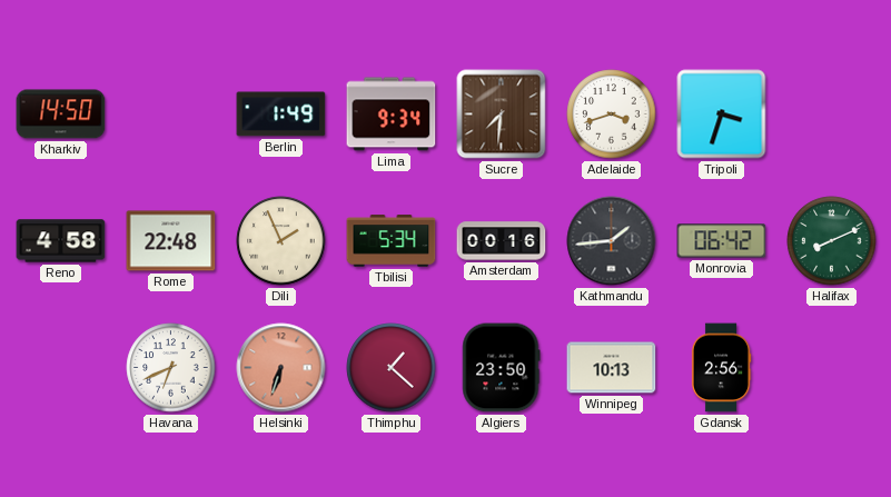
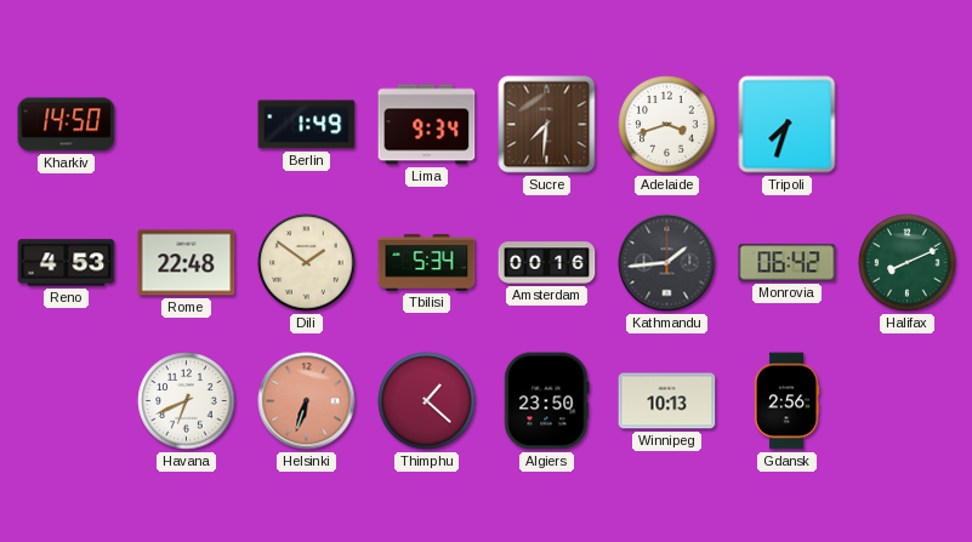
Tripoli: 3:33 -> 7:33
Reno: 4:58 -> 4:53
Dili: 1:56 -> 1:51
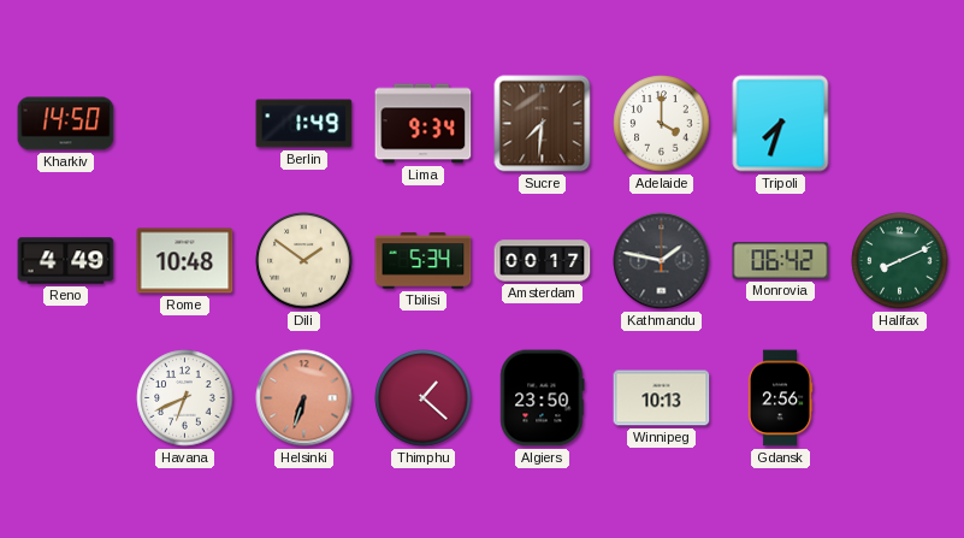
Adelaide: 3:42 -> 4:00
Reno: 4:53 -> 4:49
Rome: 22:48 -> 10:48
Amsterdam: 00:16 -> 00:17
Kathmandu: 1:44 -> 1:47
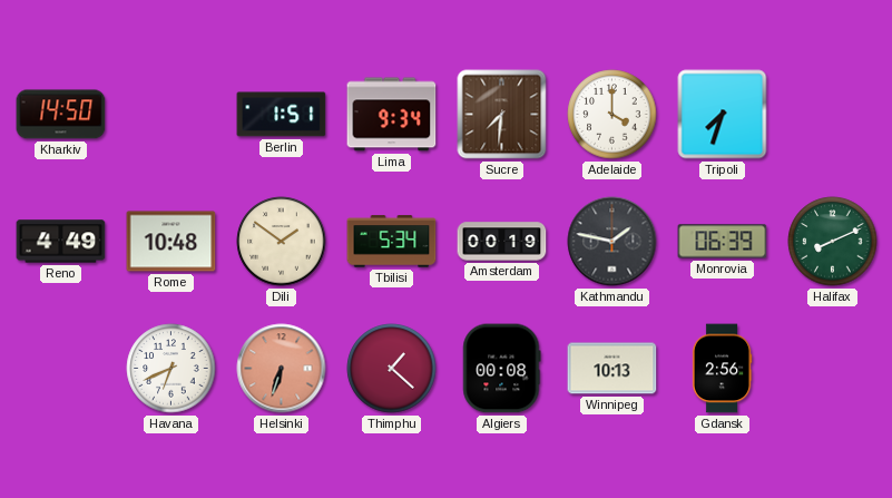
Berlin: 1:49 -> 1:51
Amsterdam: 00:17 -> 00:19
Monrovia: 06:42 -> 06:39
Algiers: 23:50 -> 00:08
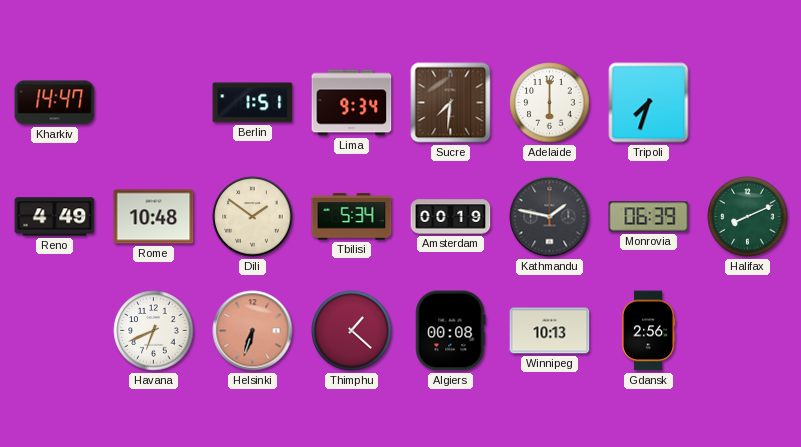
Kharkiv: 14:50 -> 14:47
Adelaide: 4:00 -> 6:00
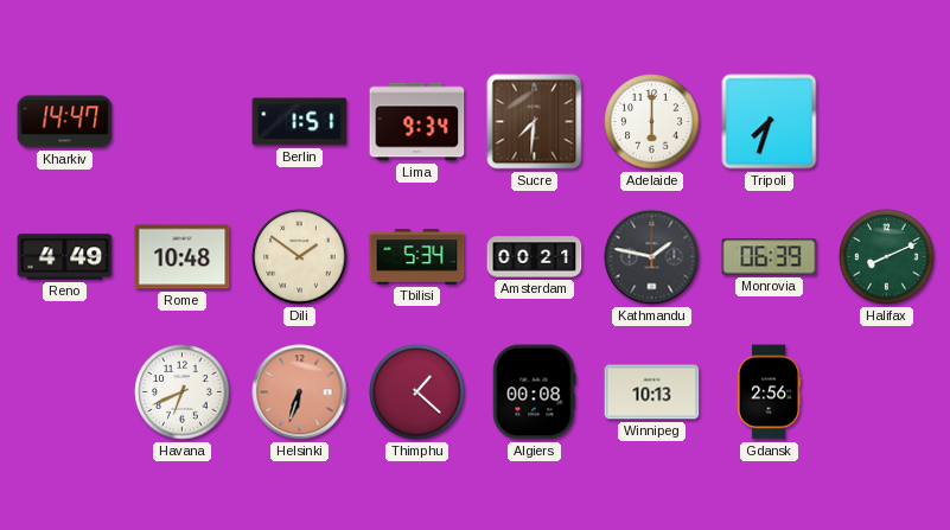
Amsterdam: 00:19 -> 00:21
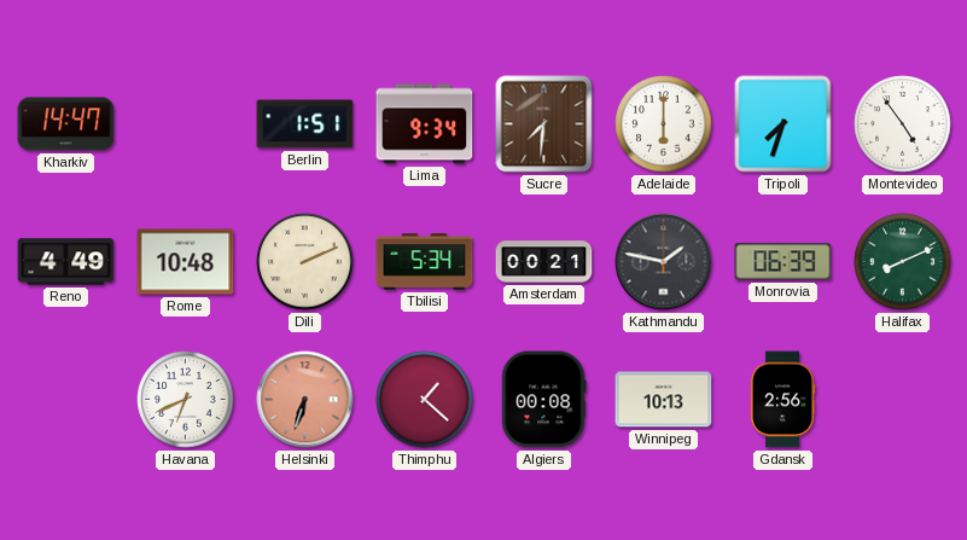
Montevideo: none -> 4:54
Dili: 1:51 -> 2:11
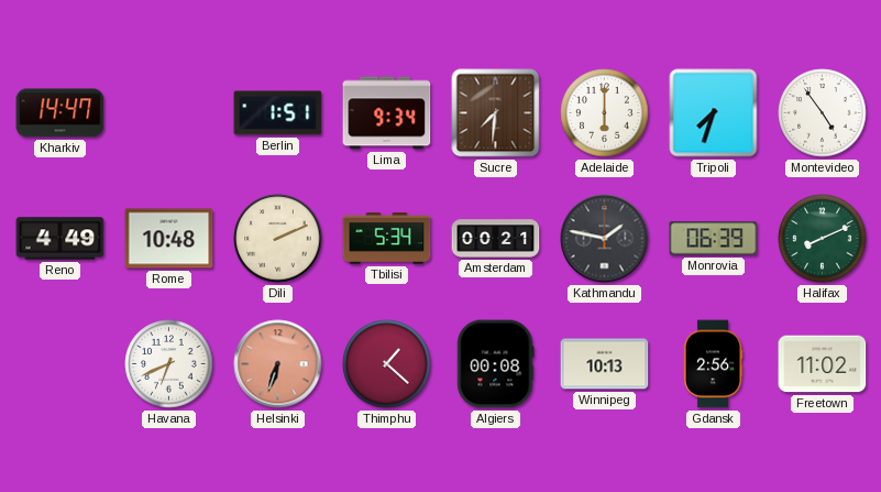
Freetown: none -> 11:02
